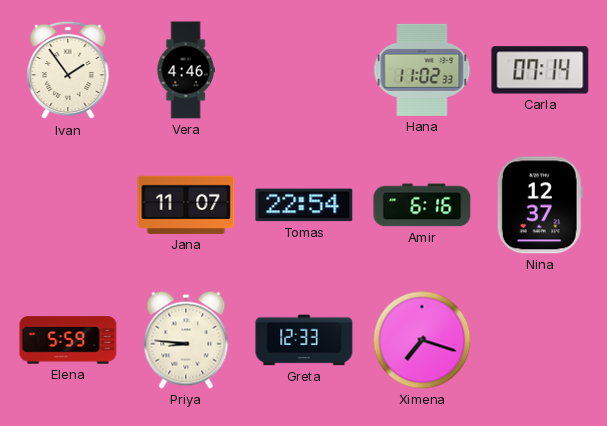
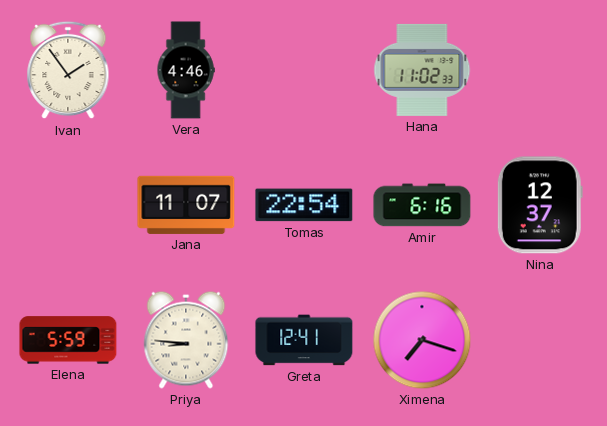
Carla: 07:14 -> none
Greta: 12:33 -> 12:41
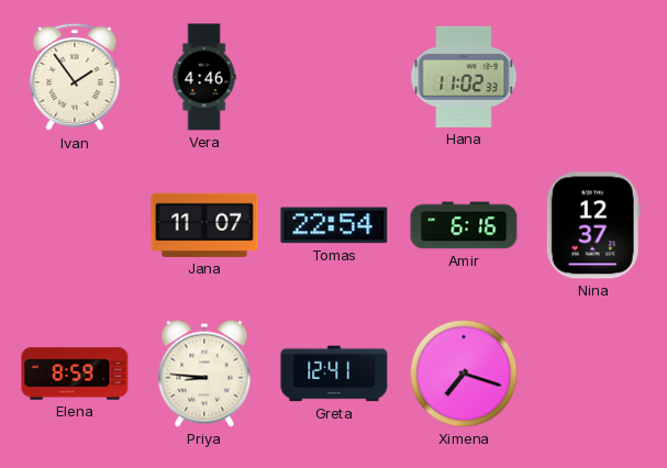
Elena: 5:59 -> 8:59
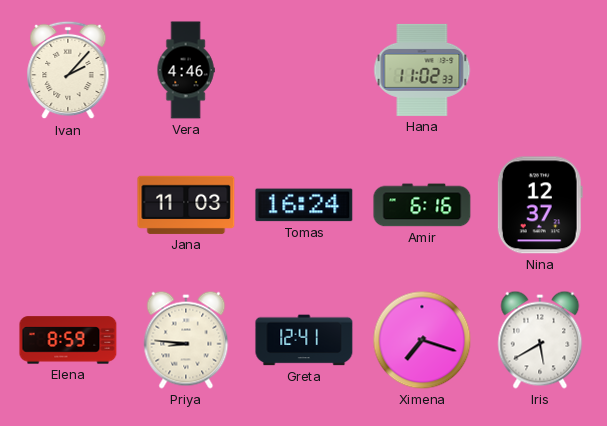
Ivan: 1:54 -> 2:07
Jana: 11:07 -> 11:03
Tomas: 22:54 -> 16:24
Iris: none -> 5:40
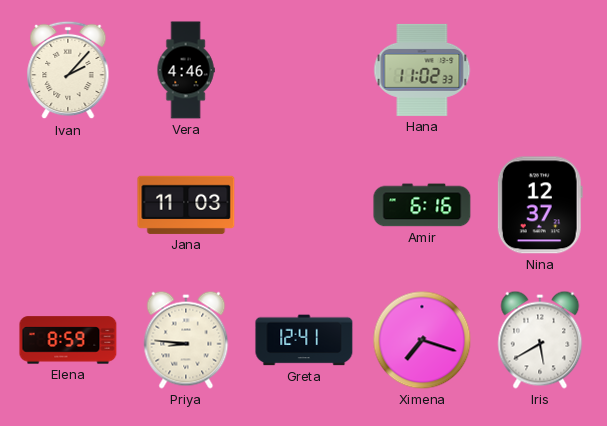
Tomas: 16:24 -> none
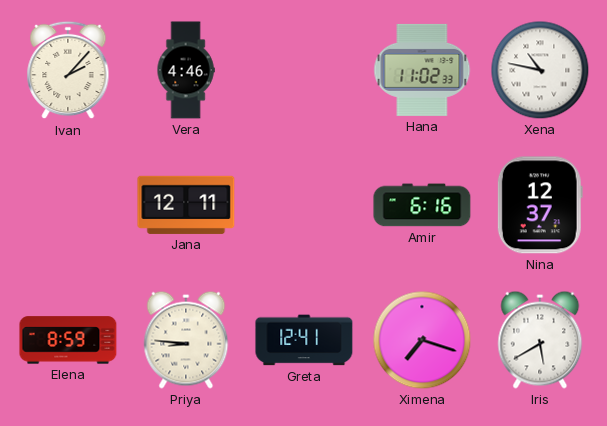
Xena: none -> 10:47
Jana: 11:03 -> 12:11
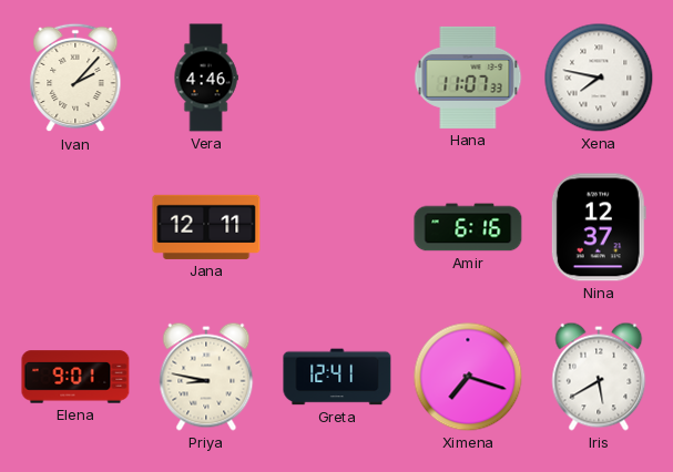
Hana: 11:02 -> 11:07
Xena: 10:47 -> 7:47
Elena: 8:59 -> 9:01
Priya: 8:46 -> 8:47
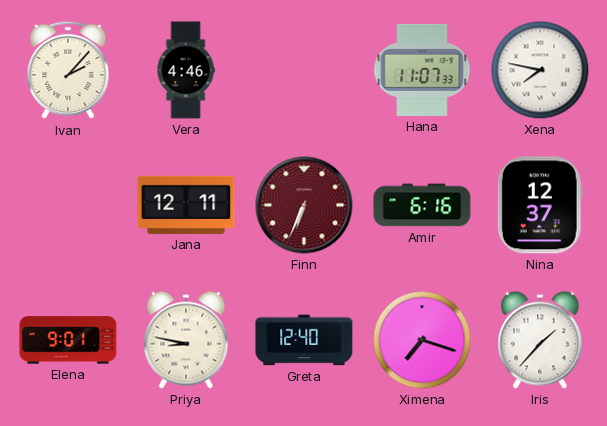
Finn: none -> 6:34
Greta: 12:41 -> 12:40
Iris: 5:40 -> 1:37
